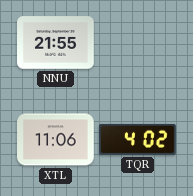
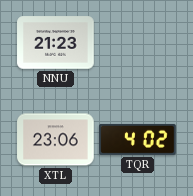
NNU: 21:55 -> 21:23
XTL: 11:06 -> 23:06
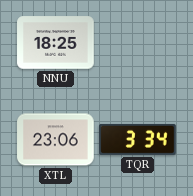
NNU: 21:23 -> 18:25
TQR: 4:02 -> 3:34
